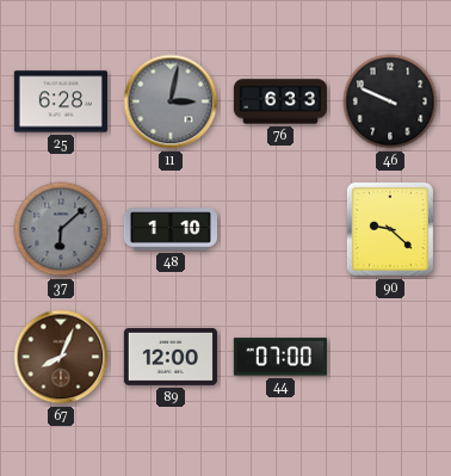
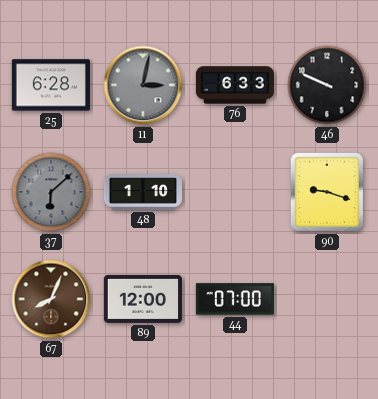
90: 9:22 -> 9:18
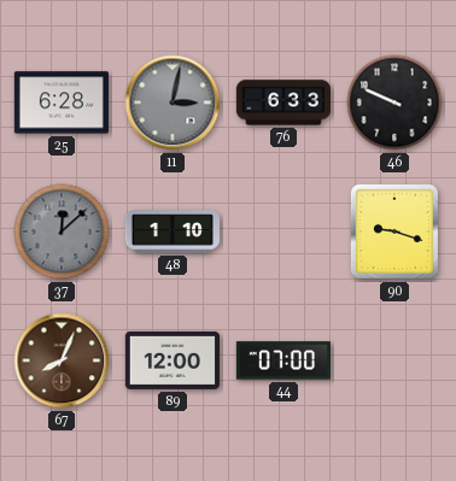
37: 6:08 -> 12:08
